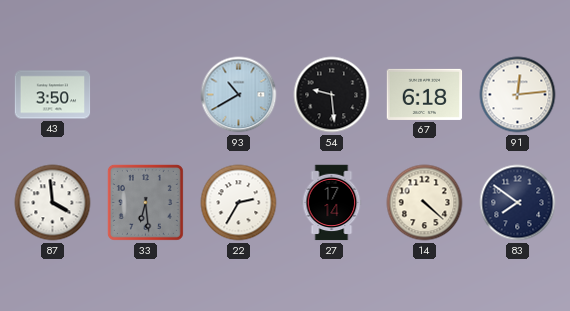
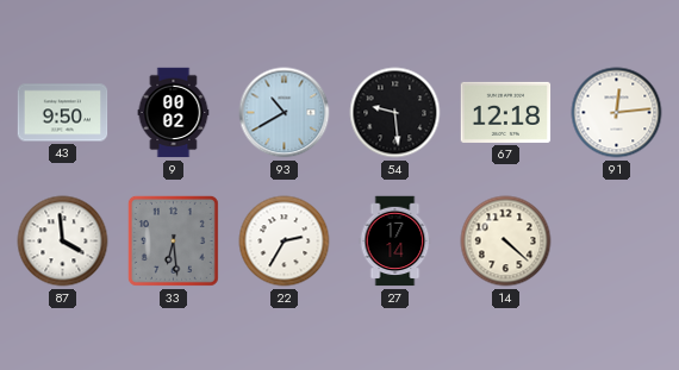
43: 3:50 -> 9:50
9: none -> 00:02
67: 6:18 -> 12:18
83: 7:51 -> none
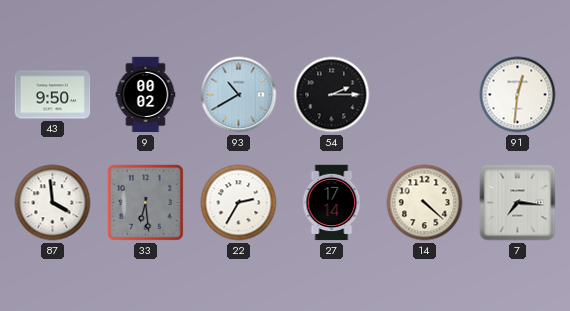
54: 9:29 -> 2:15
67: 12:18 -> none
91: 12:14 -> 12:31
7: none -> 7:16
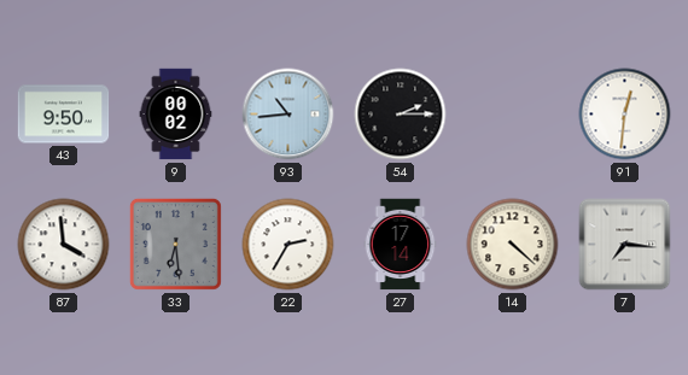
93: 10:40 -> 10:44
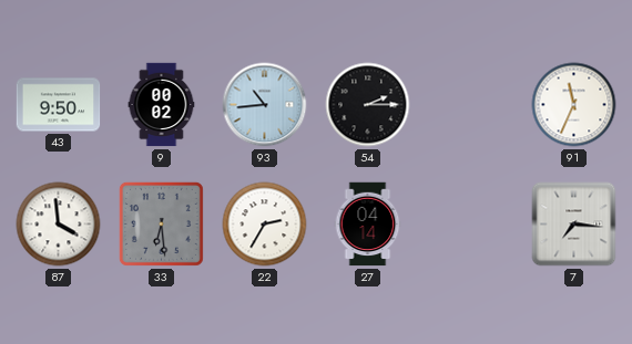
91: 12:31 -> 11:34
27: 17:14 -> 04:14
14: 4:22 -> none
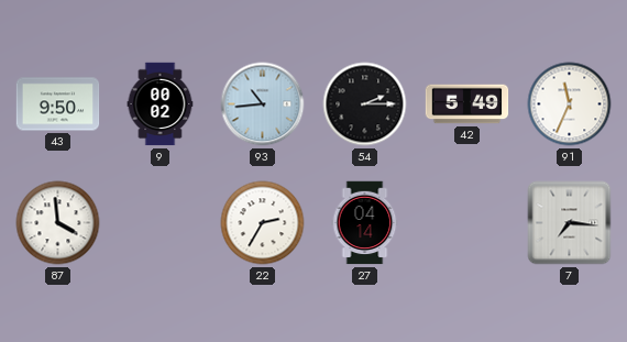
42: none -> 5:49
33: 6:29 -> none
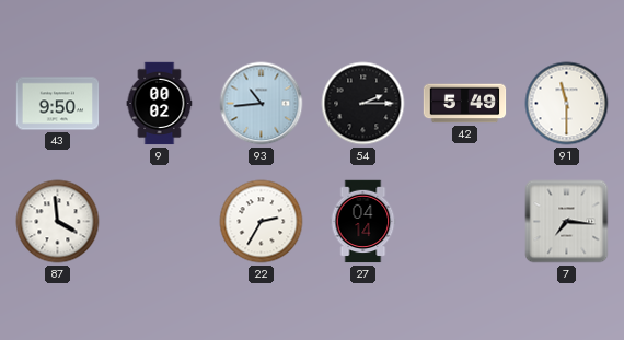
91: 11:34 -> 11:30
